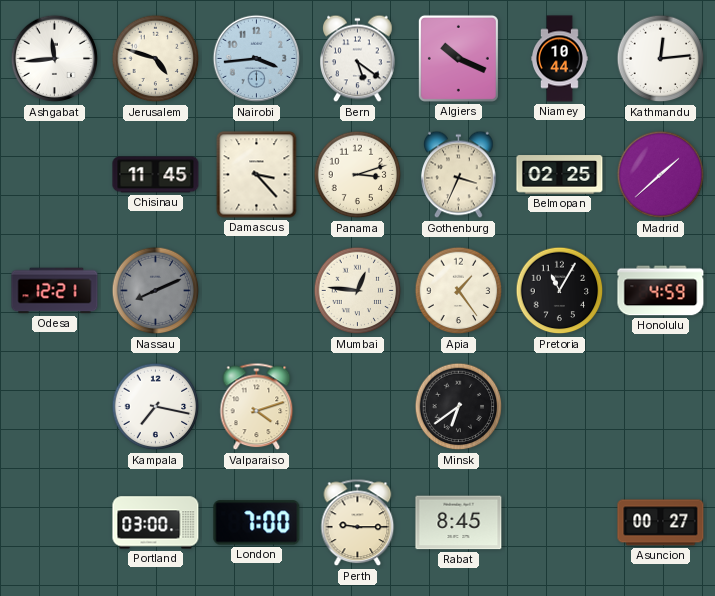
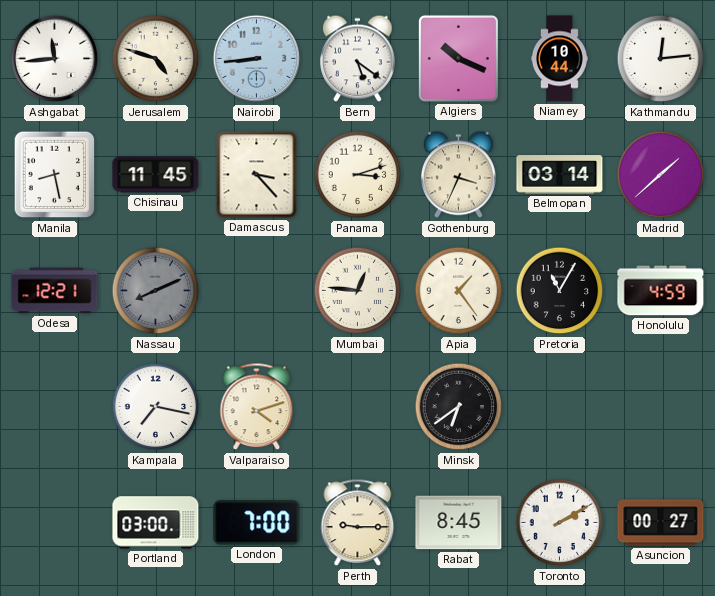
Nairobi: 3:44 -> 8:44
Manila: none -> 8:28
Belmopan: 02:25 -> 03:14
Toronto: none -> 2:10
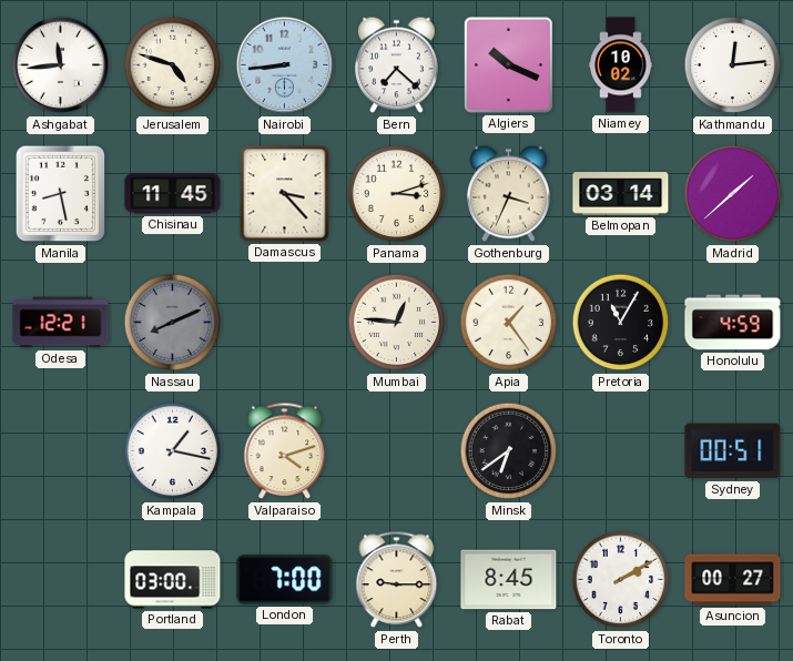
Bern: 5:21 -> 7:22
Niamey: 10:44 -> 10:02
Kampala: 7:17 -> 1:17
Sydney: none -> 00:51
